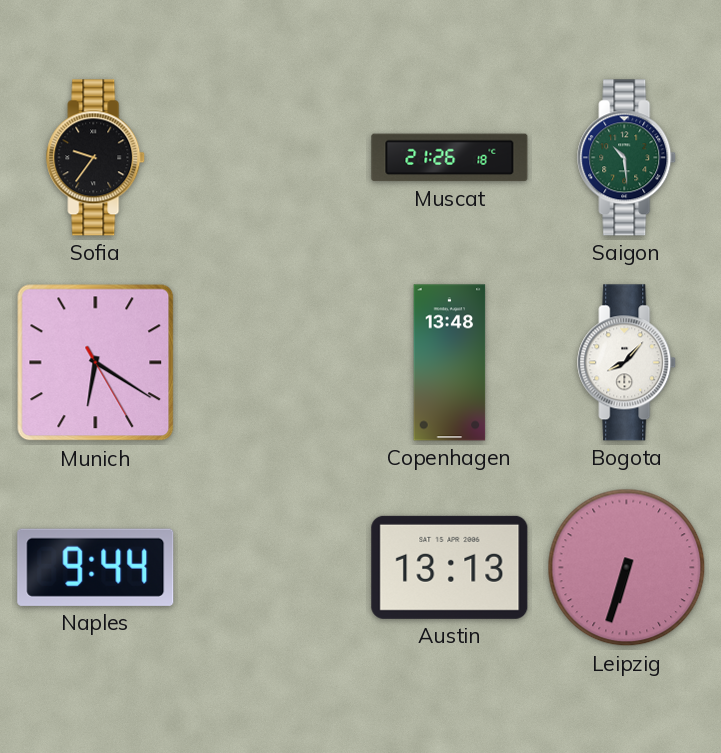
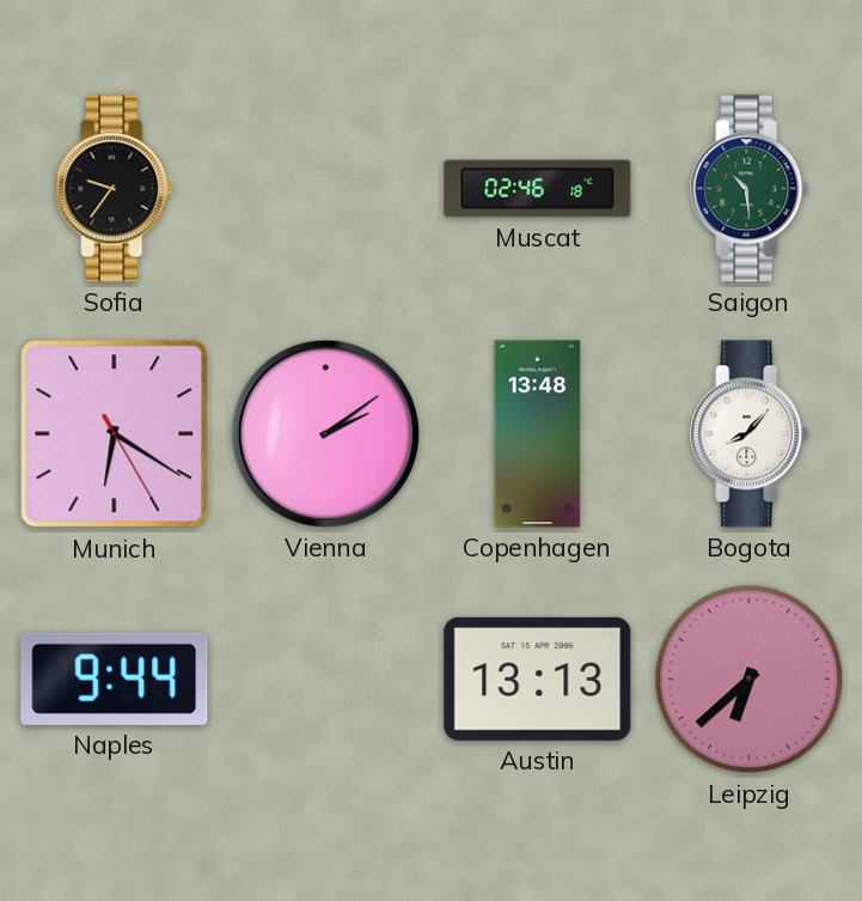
Muscat: 21:26 -> 02:46
Vienna: none -> 2:09
Leipzig: 6:33 -> 6:38
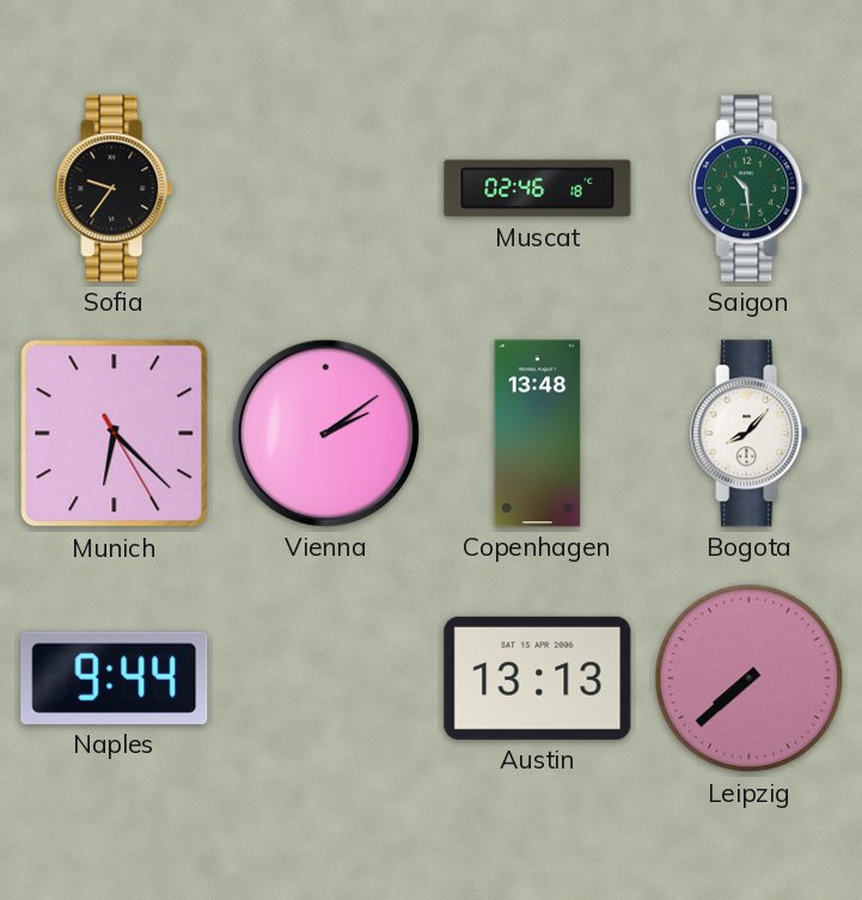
Munich: 6:20 -> 6:22
Leipzig: 6:38 -> 7:38
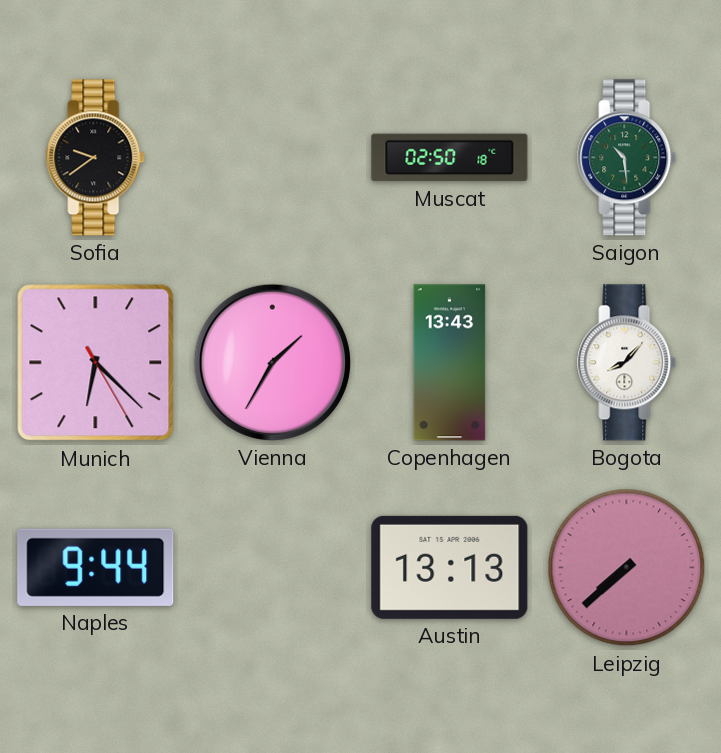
Sofia: 9:36 -> 9:39
Muscat: 02:46 -> 02:50
Vienna: 2:09 -> 1:35
Copenhagen: 13:48 -> 13:43
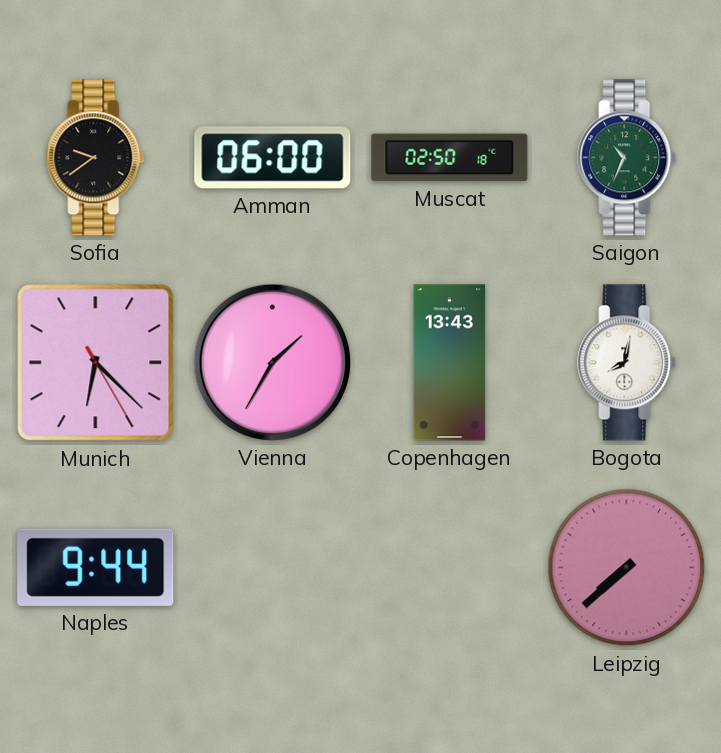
Amman: none -> 06:00
Saigon: 10:29 -> 10:34
Bogota: 8:07 -> 8:02
Austin: 13:13 -> none
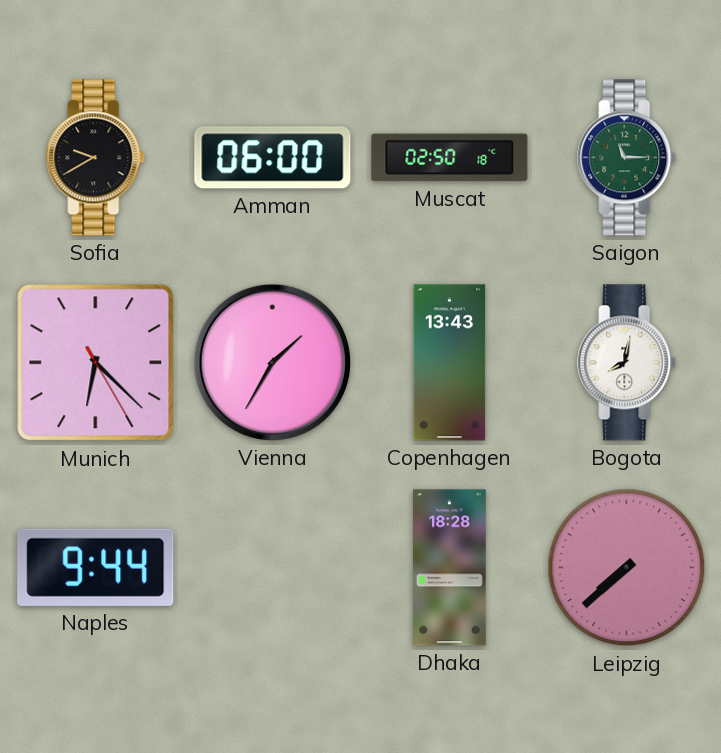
Sofia: 9:39 -> 9:40
Saigon: 10:34 -> 11:15
Dhaka: none -> 18:28
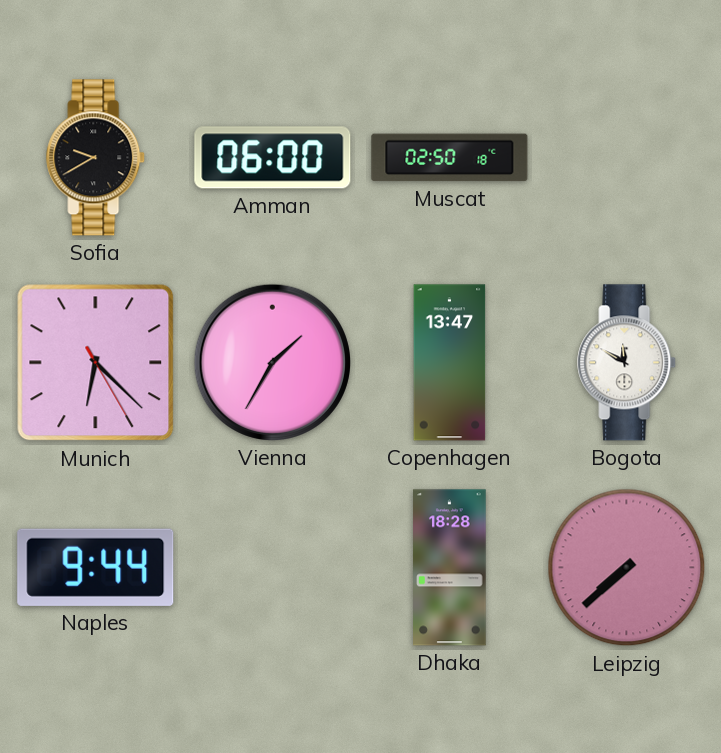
Saigon: 11:15 -> none
Copenhagen: 13:43 -> 13:47
Bogota: 8:02 -> 11:50
